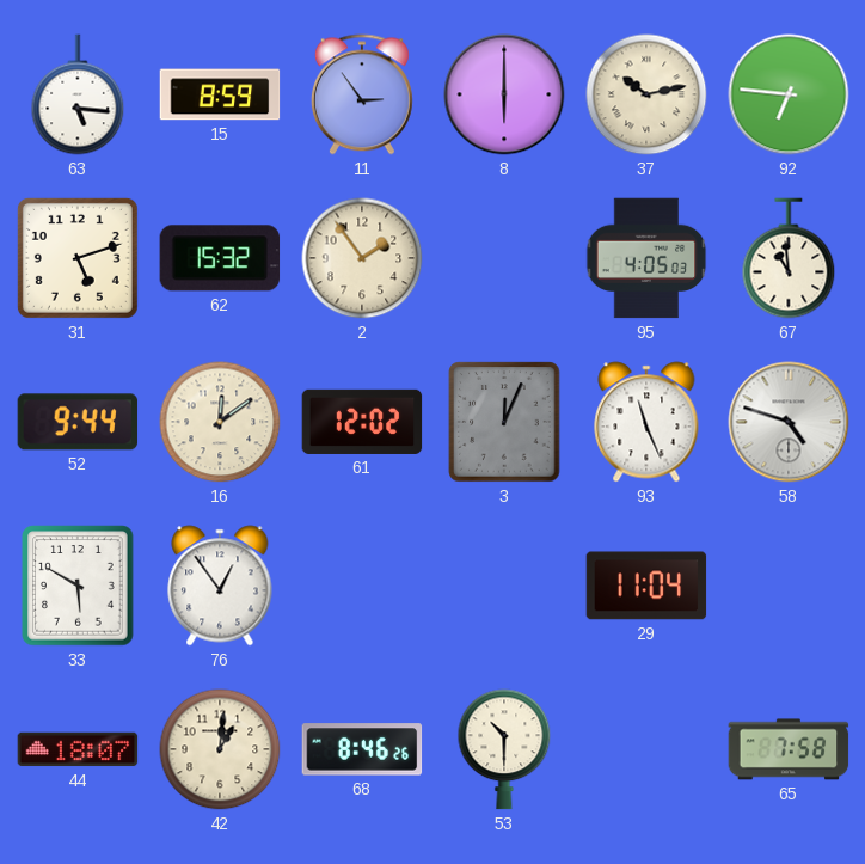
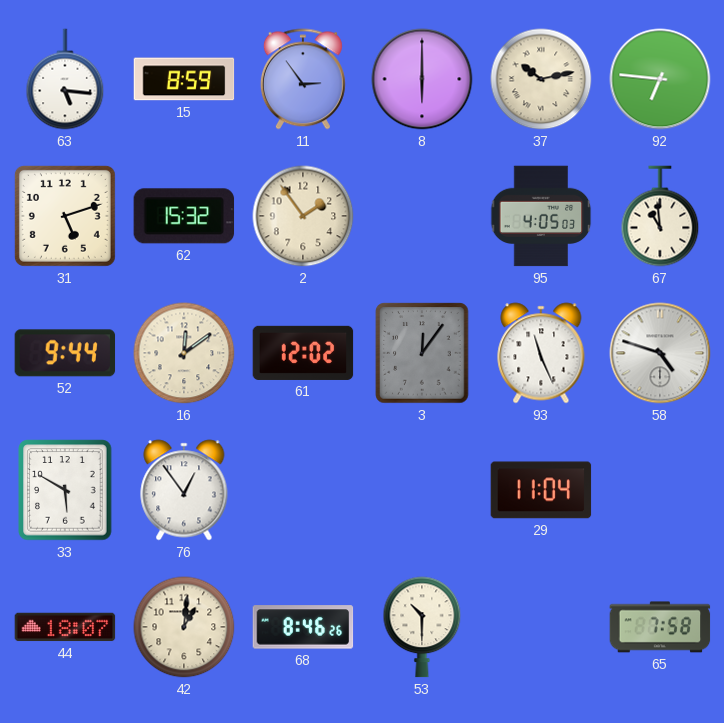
3: 12:04 -> 12:06
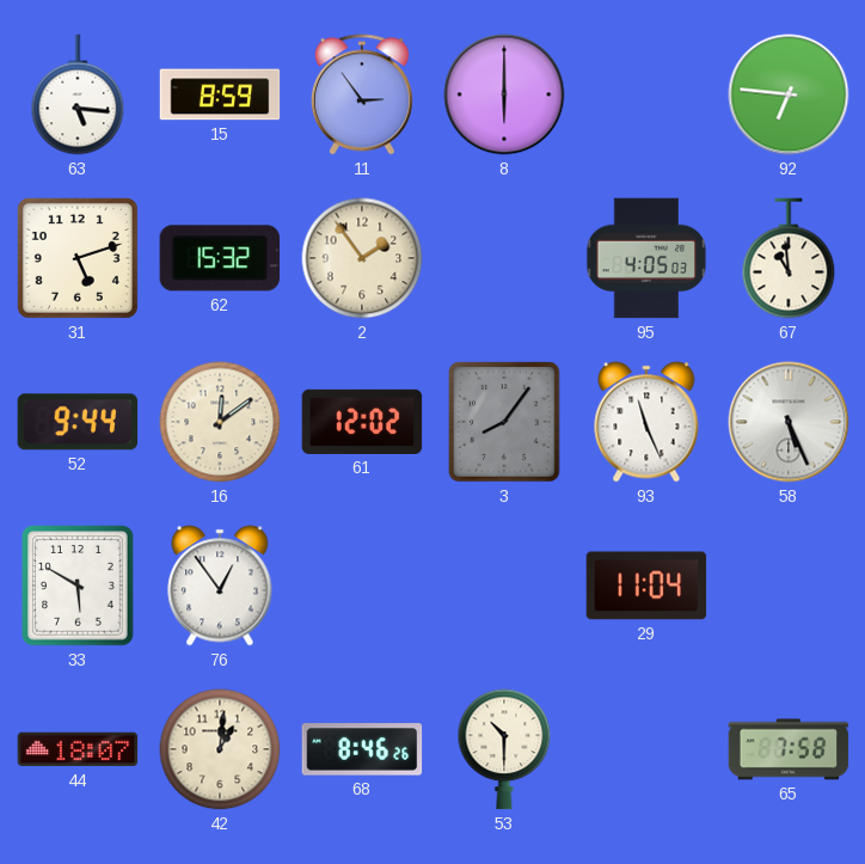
37: 10:13 -> none
3: 12:06 -> 8:06
58: 4:48 -> 5:26
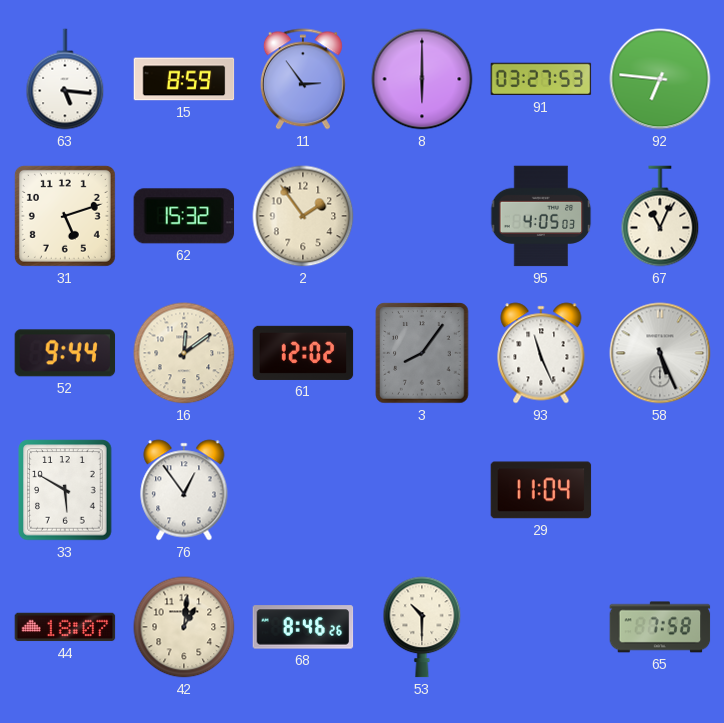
91: none -> 03:27
67: 10:59 -> 11:04
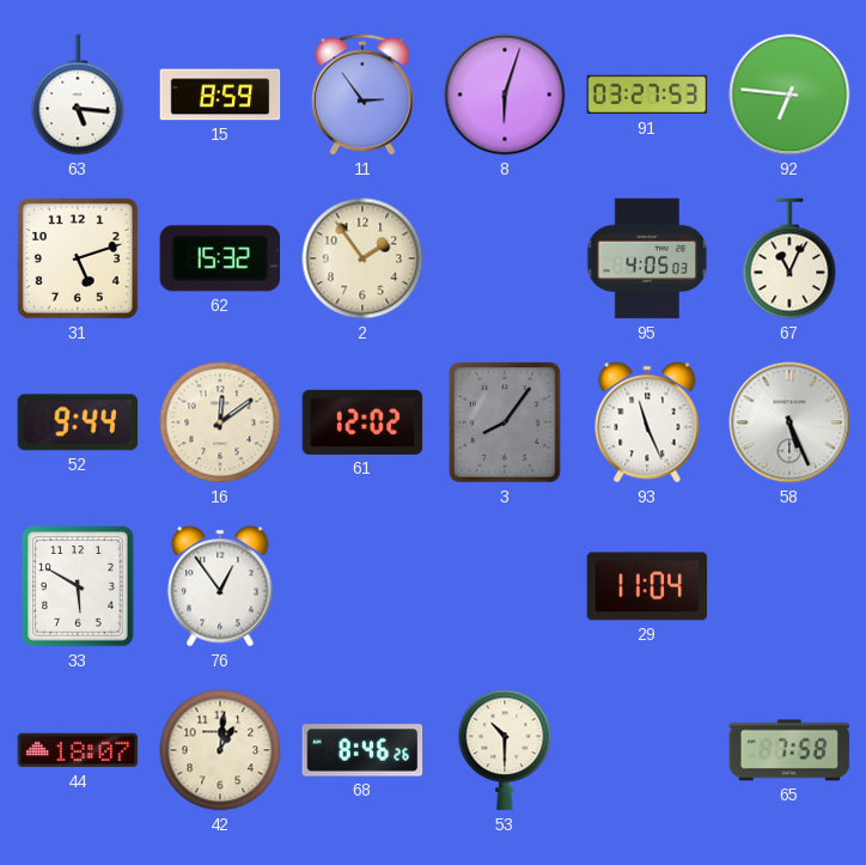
8: 6:00 -> 6:03
